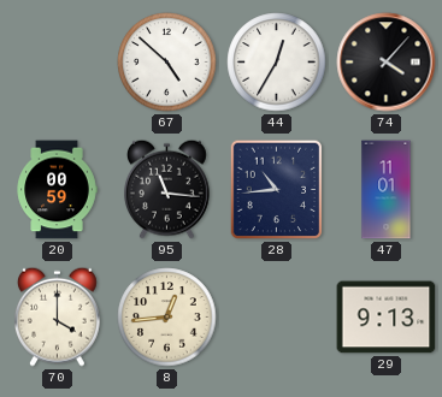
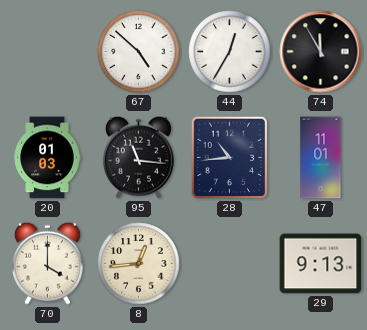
74: 4:07 -> 11:55
20: 00:59 -> 01:03
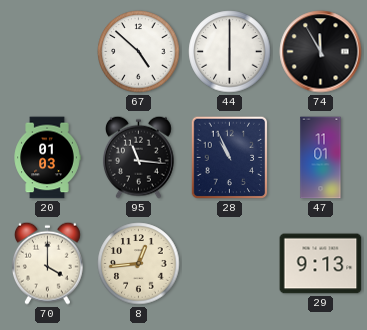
44: 12:35 -> 6:00
28: 10:44 -> 10:56
